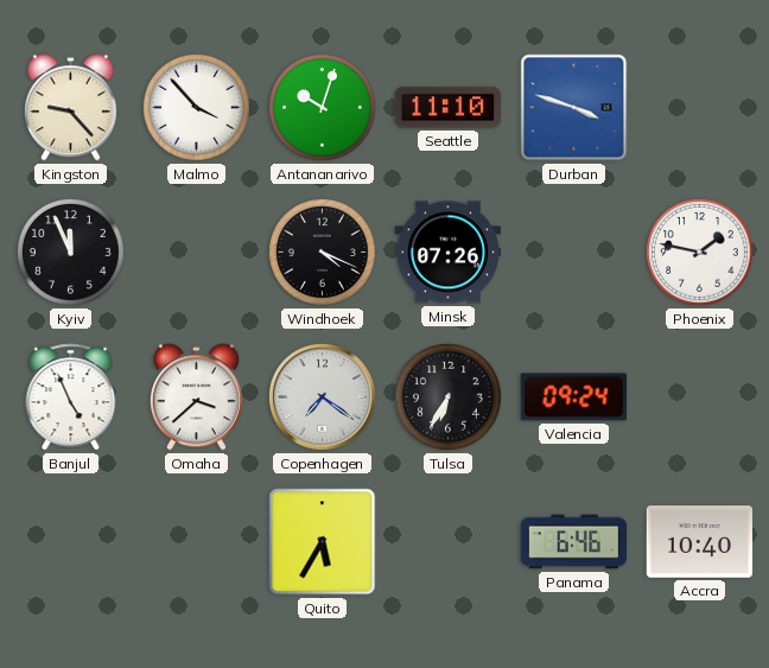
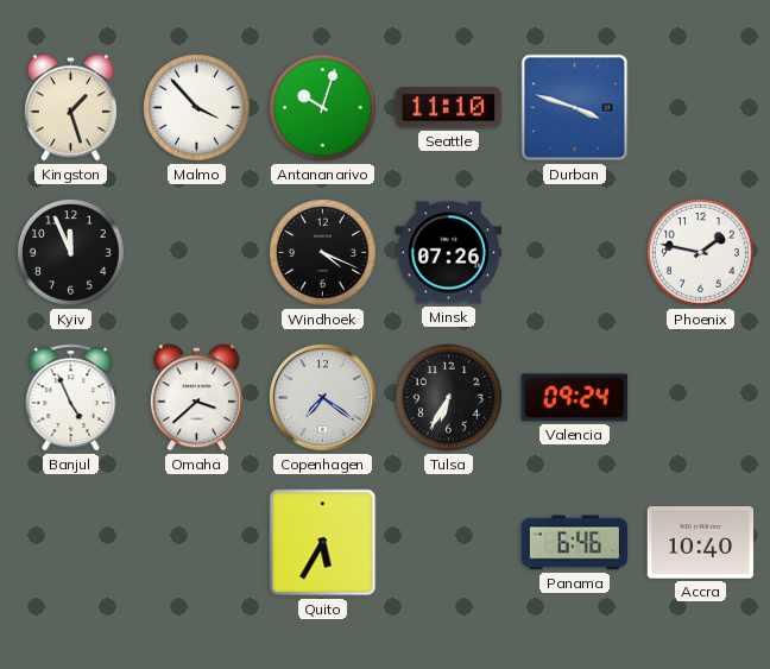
Kingston: 9:23 -> 1:27
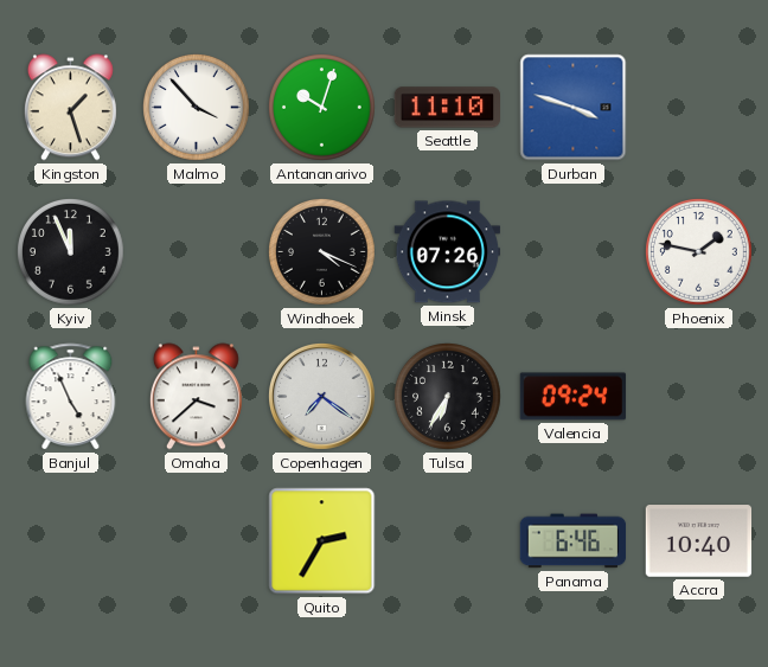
Quito: 5:35 -> 2:35
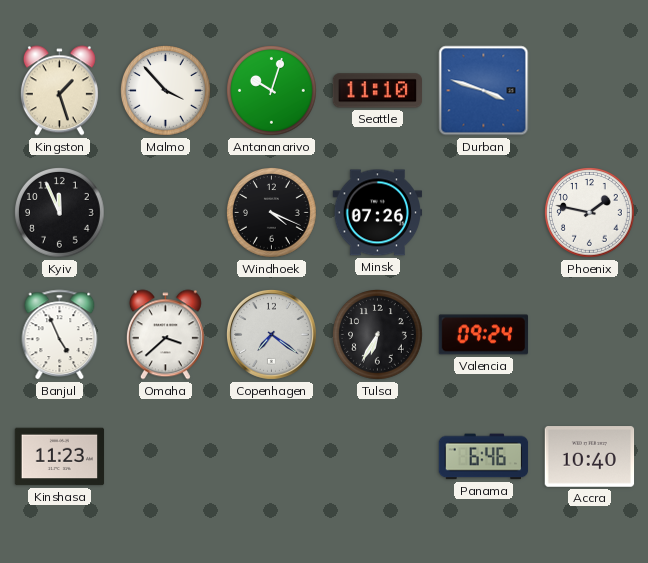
Kinshasa: none -> 11:23
Quito: 2:35 -> none
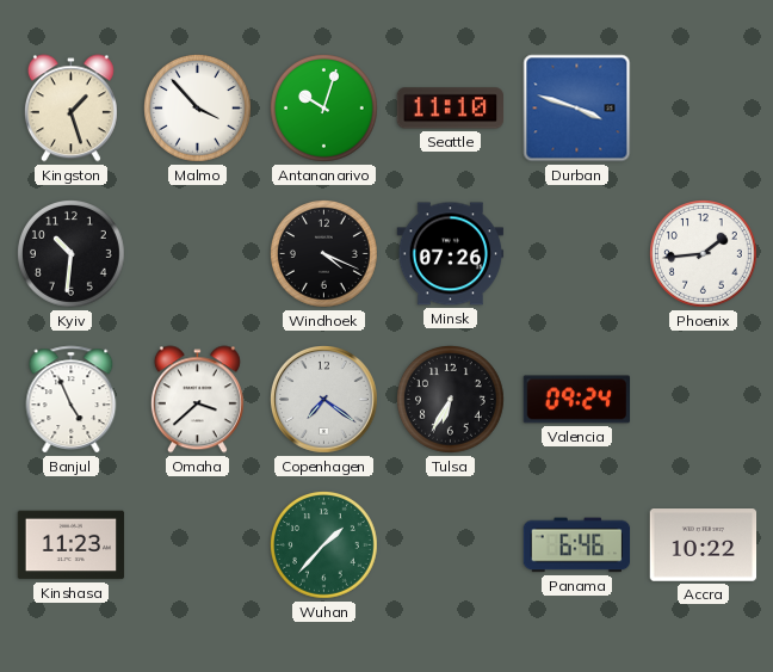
Kyiv: 11:56 -> 10:31
Phoenix: 1:47 -> 1:44
Wuhan: none -> 1:37
Accra: 10:40 -> 10:22
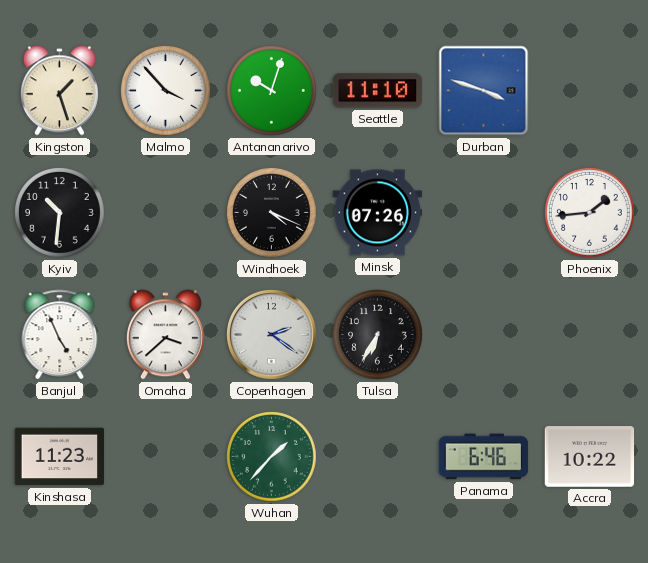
Copenhagen: 7:21 -> 2:21
Valencia: 09:24 -> none
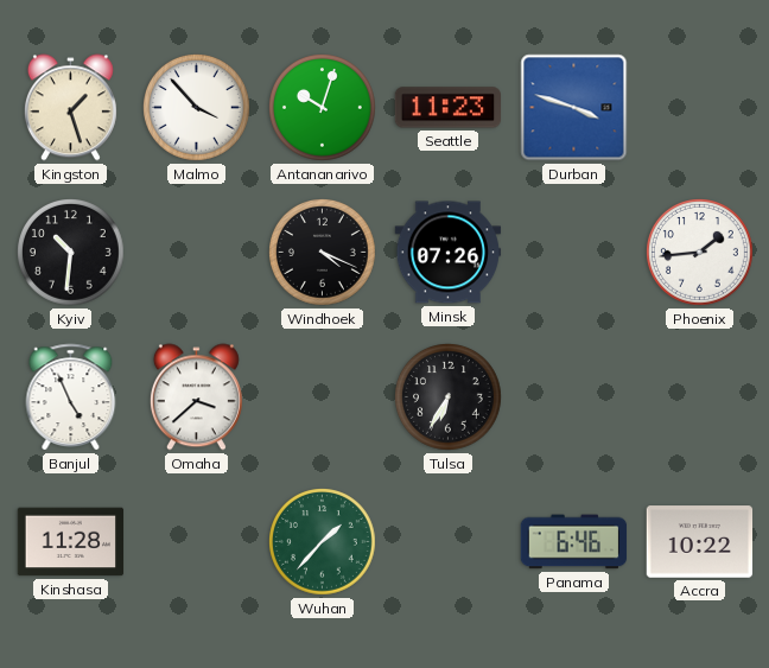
Seattle: 11:10 -> 11:23
Copenhagen: 2:21 -> none
Kinshasa: 11:23 -> 11:28
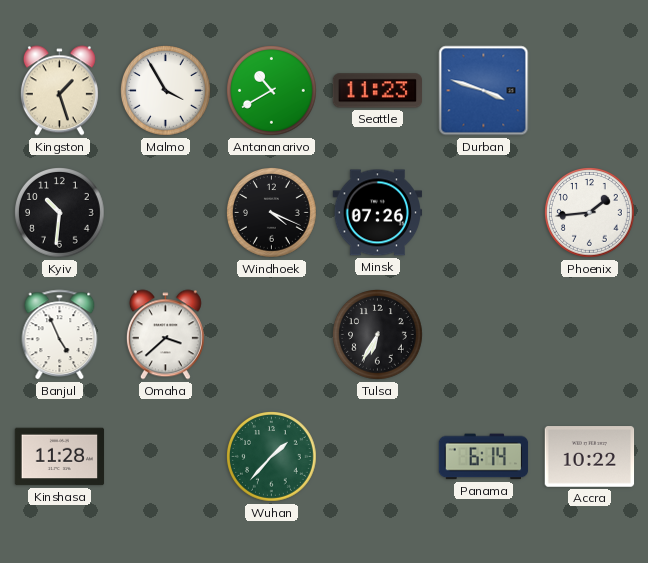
Malmo: 3:53 -> 3:55
Antananarivo: 10:03 -> 10:40
Panama: 6:46 -> 6:14
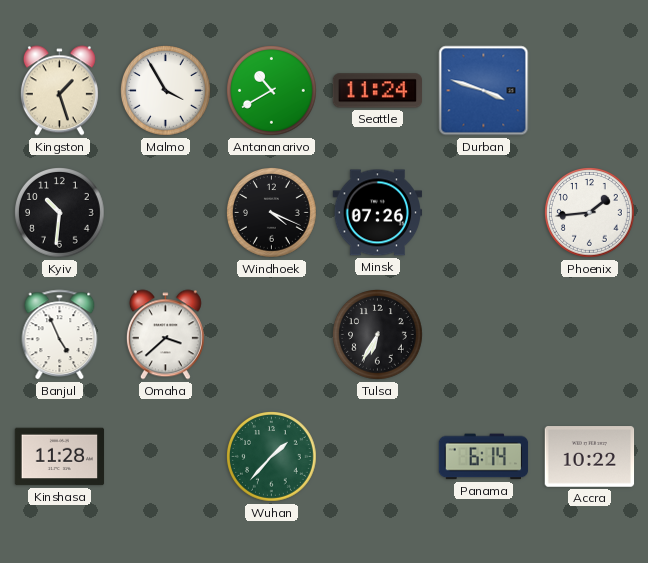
Seattle: 11:23 -> 11:24
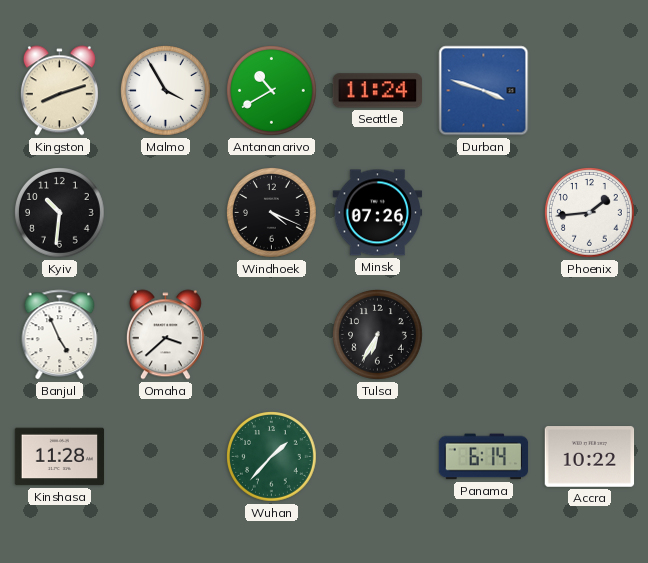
Kingston: 1:27 -> 8:12
